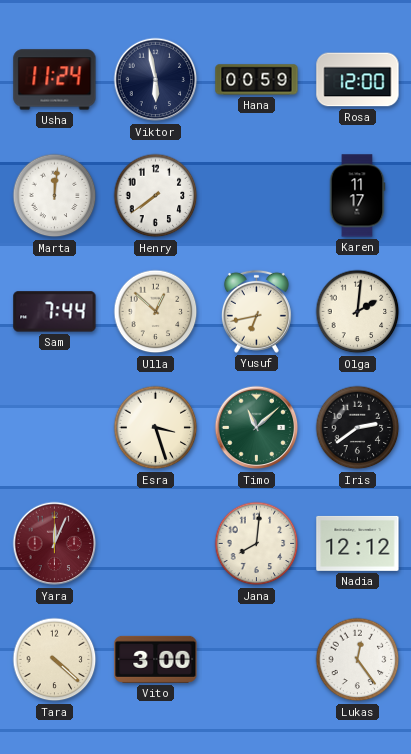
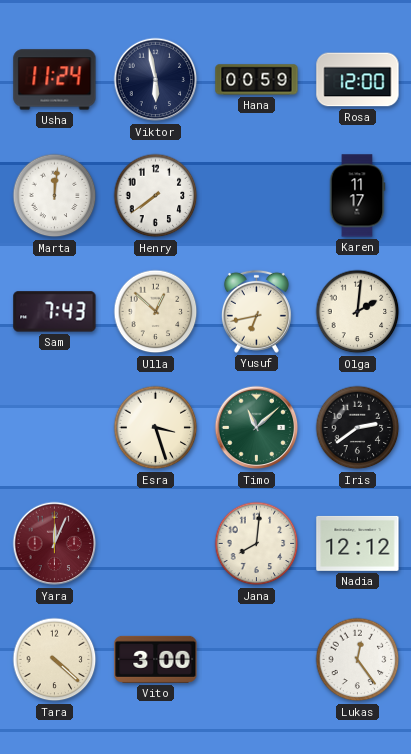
Sam: 7:44 -> 7:43
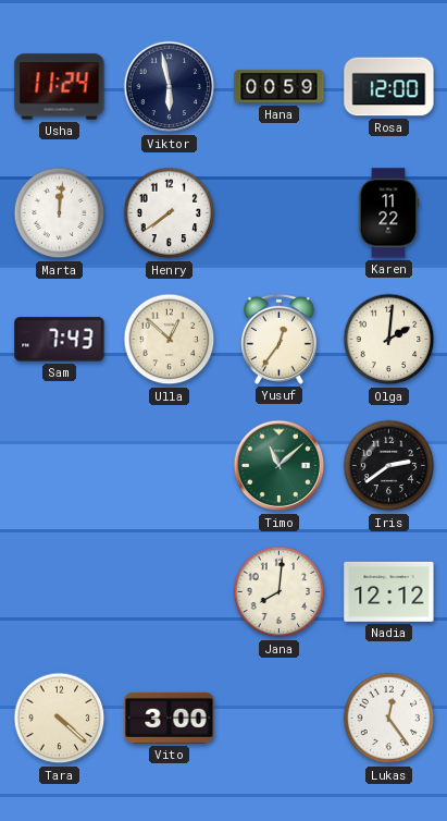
Karen: 11:17 -> 11:22
Yusuf: 6:43 -> 12:36
Esra: 3:27 -> none
Yara: 12:04 -> none
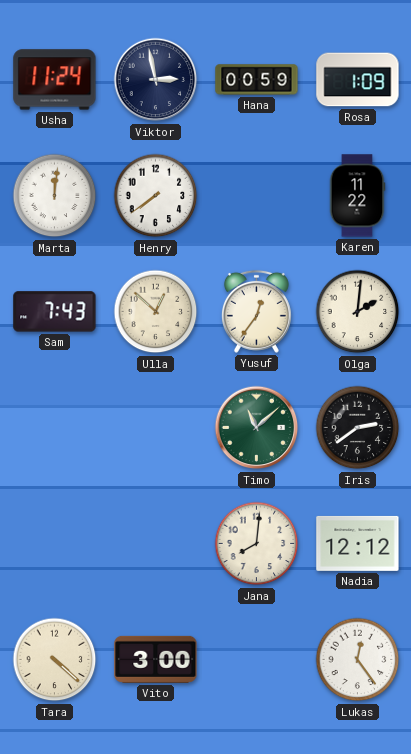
Viktor: 5:58 -> 2:58
Rosa: 12:00 -> 1:09
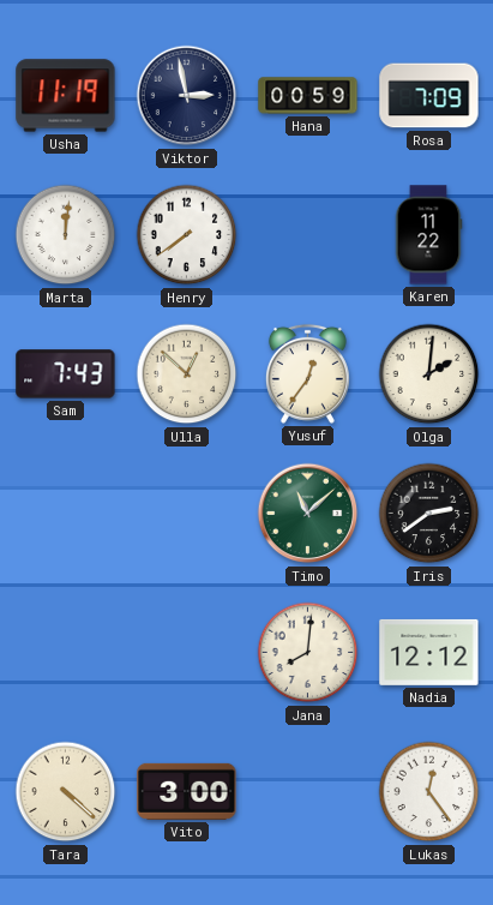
Usha: 11:24 -> 11:19
Rosa: 1:09 -> 7:09
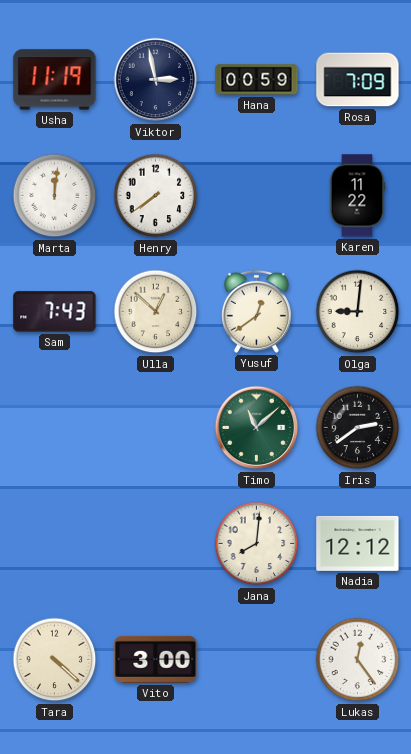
Yusuf: 12:36 -> 12:39
Olga: 2:01 -> 9:01
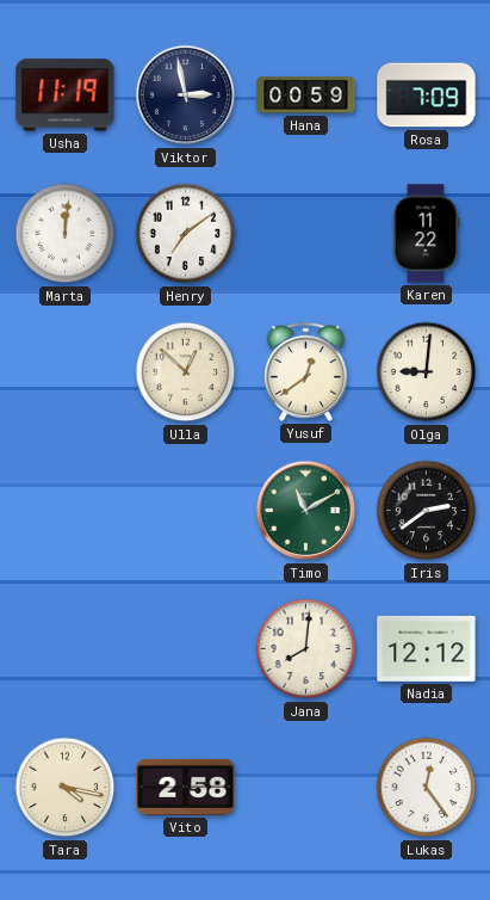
Henry: 7:39 -> 7:09
Sam: 7:43 -> none
Timo: 11:08 -> 11:10
Tara: 4:22 -> 4:17
Vito: 3:00 -> 2:58
